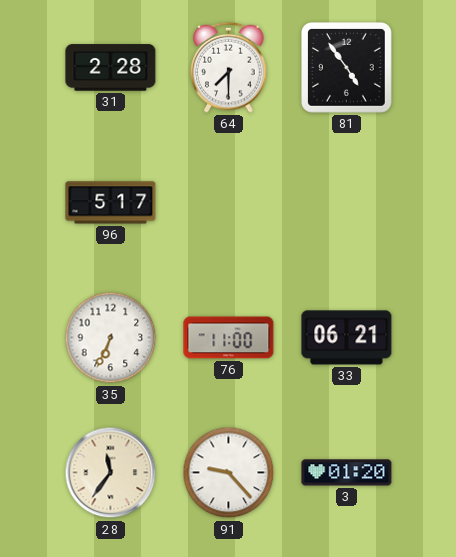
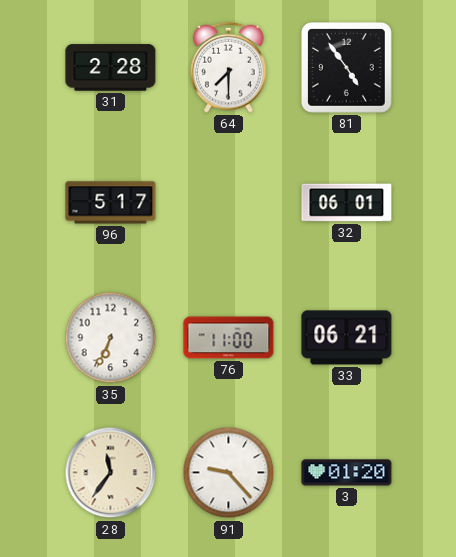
32: none -> 06:01
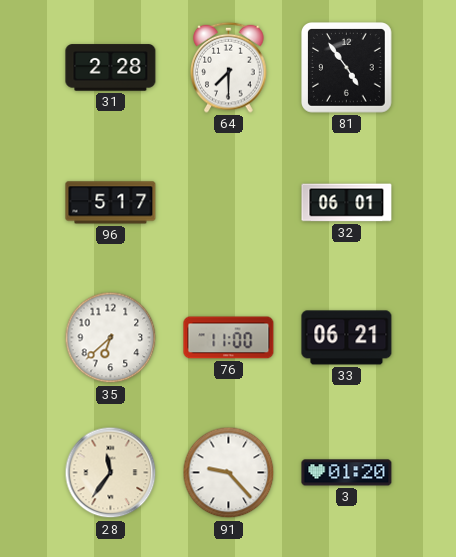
35: 6:34 -> 6:38
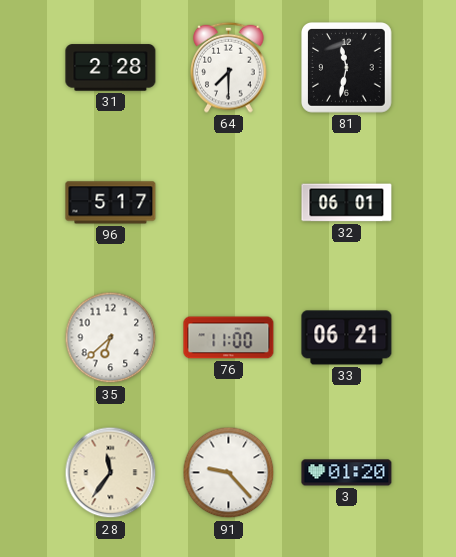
81: 4:54 -> 11:32
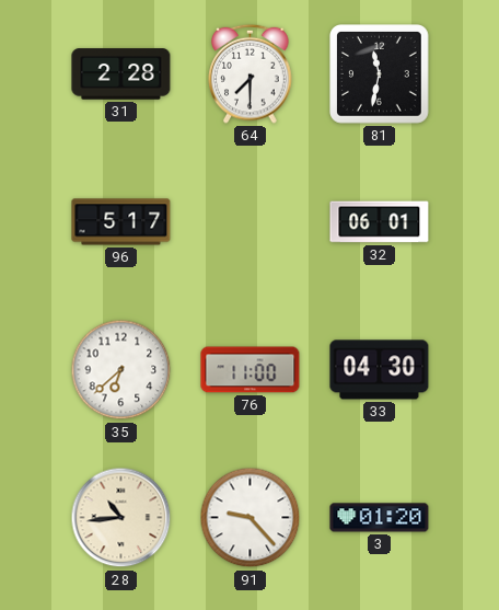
33: 06:21 -> 04:30
28: 11:36 -> 10:44
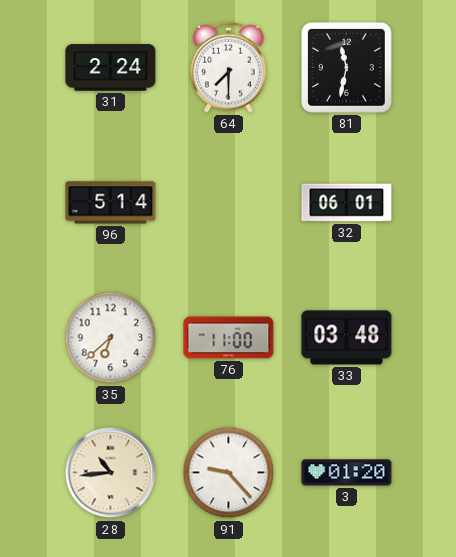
31: 2:28 -> 2:24
96: 5:17 -> 5:14
33: 04:30 -> 03:48
